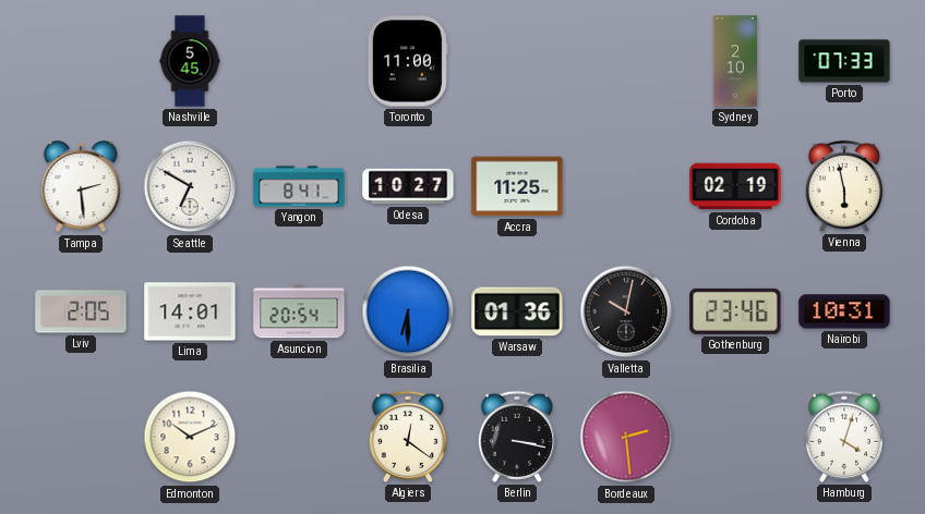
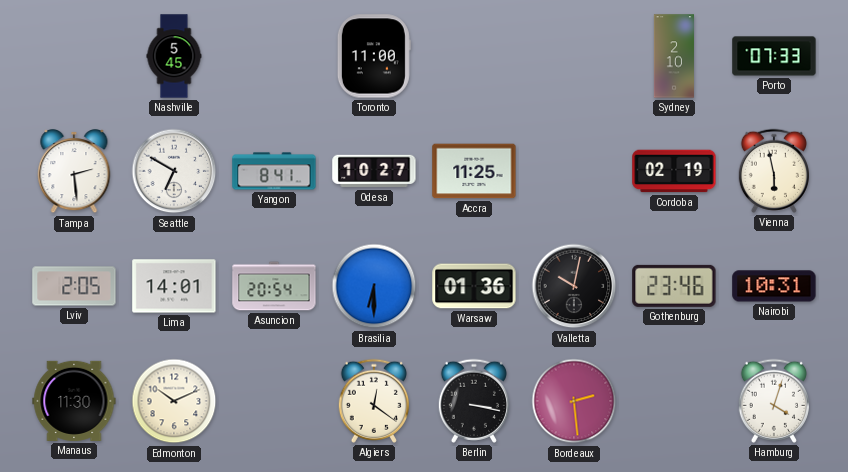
Manaus: none -> 11:30
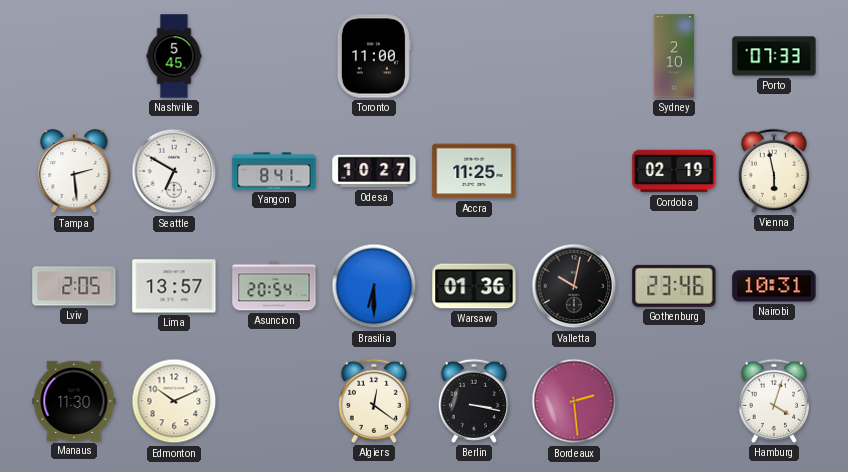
Lima: 14:01 -> 13:57
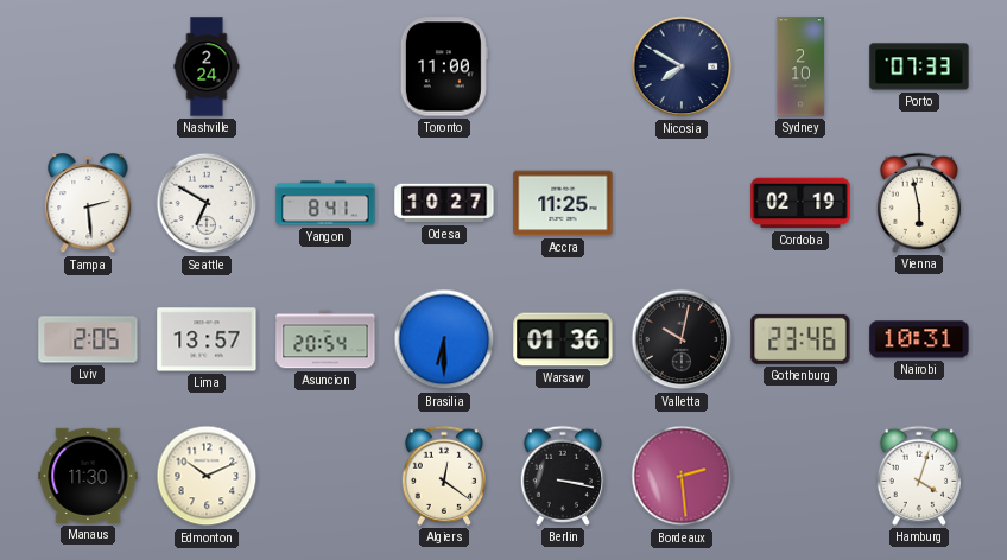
Nashville: 5:45 -> 2:24
Nicosia: none -> 7:50
